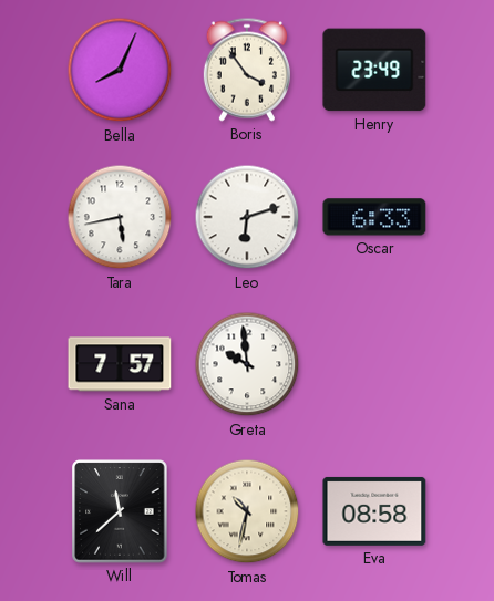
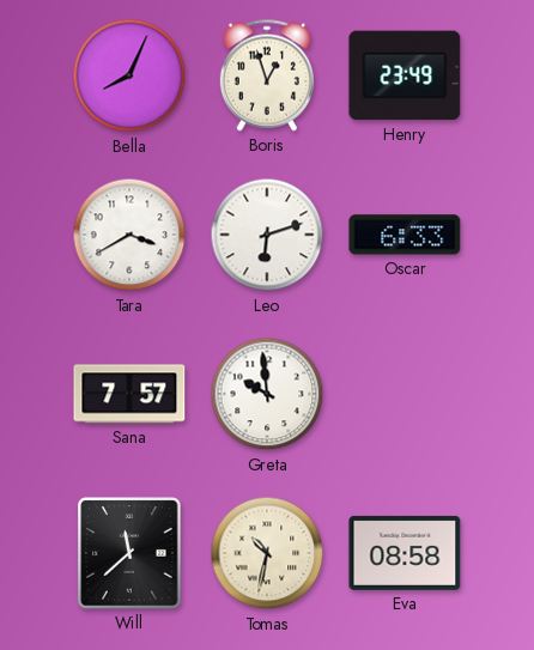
Boris: 3:54 -> 12:57
Tara: 5:43 -> 3:40
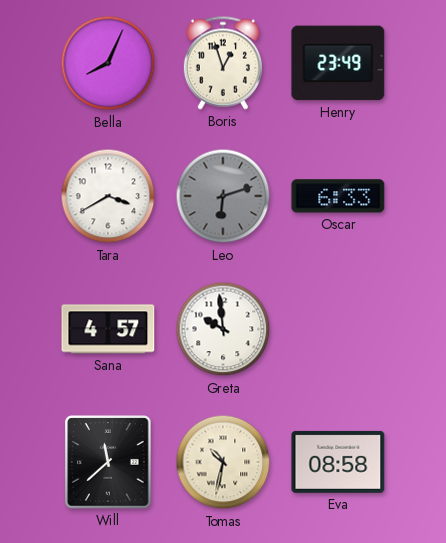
Leo dial: white -> grey
Sana: 7:57 -> 4:57
